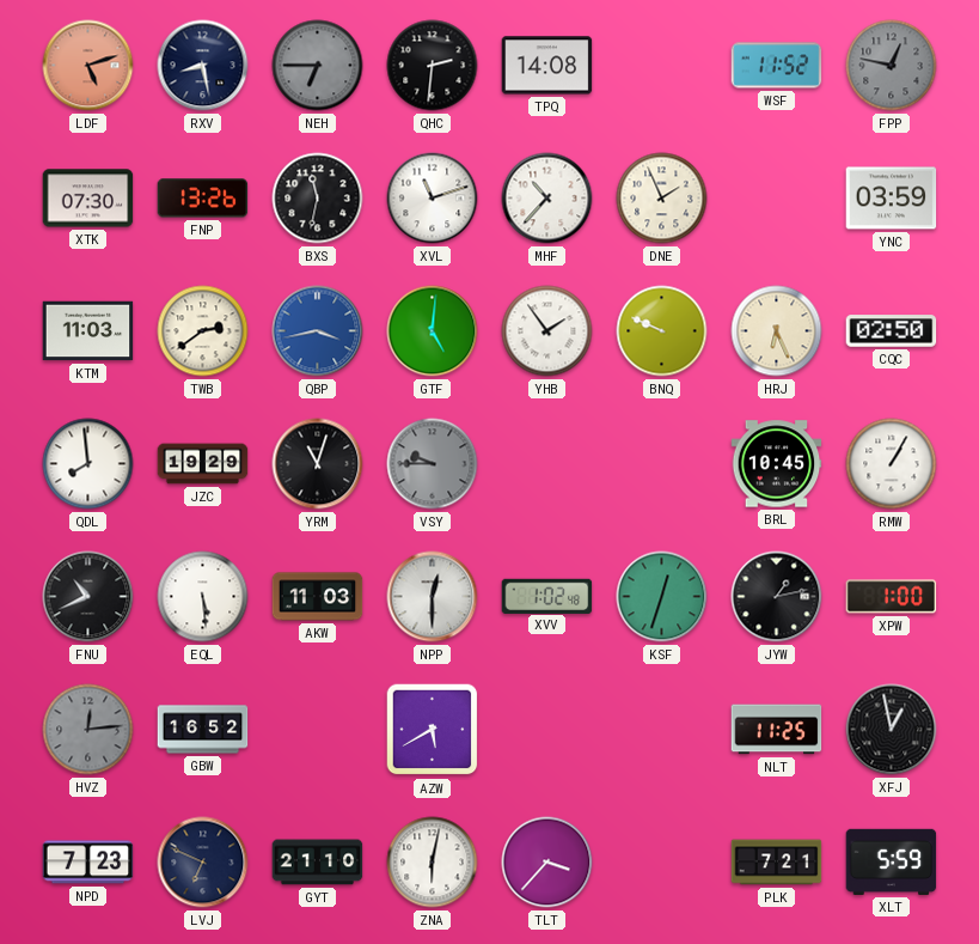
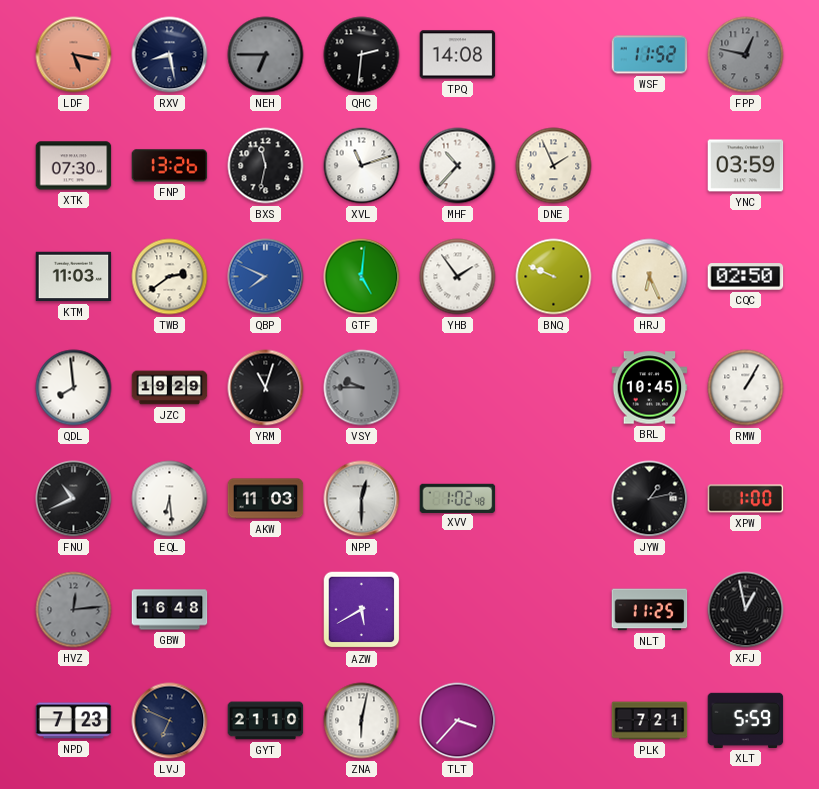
LDF: 5:12 -> 5:17
QBP: 3:43 -> 7:49
EQL: 5:29 -> 6:29
KSF: 12:33 -> none
GBW: 16:52 -> 16:48
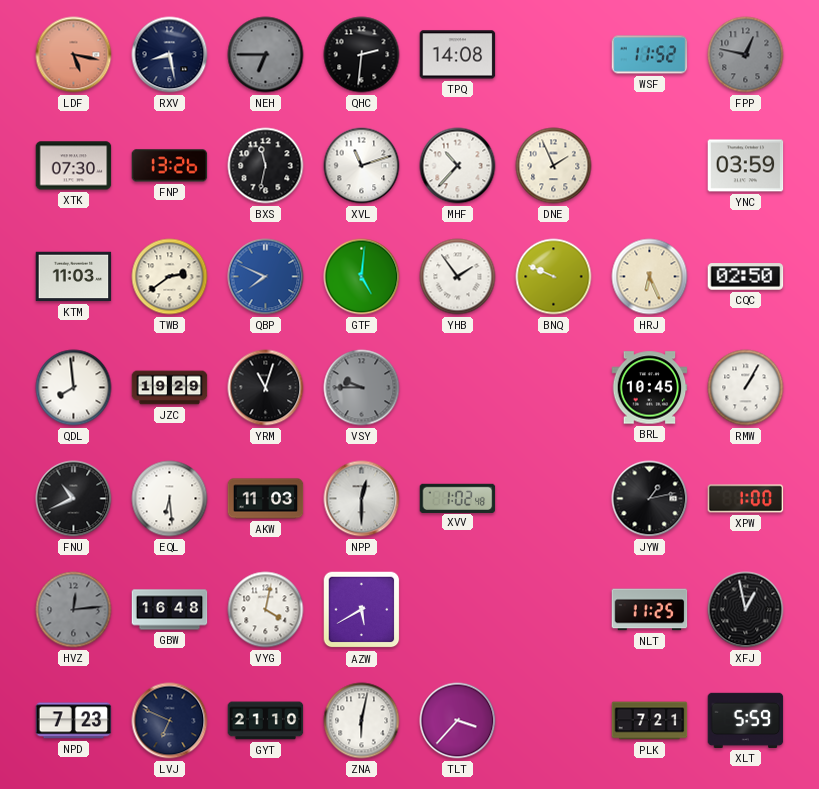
VYG: none -> 4:02
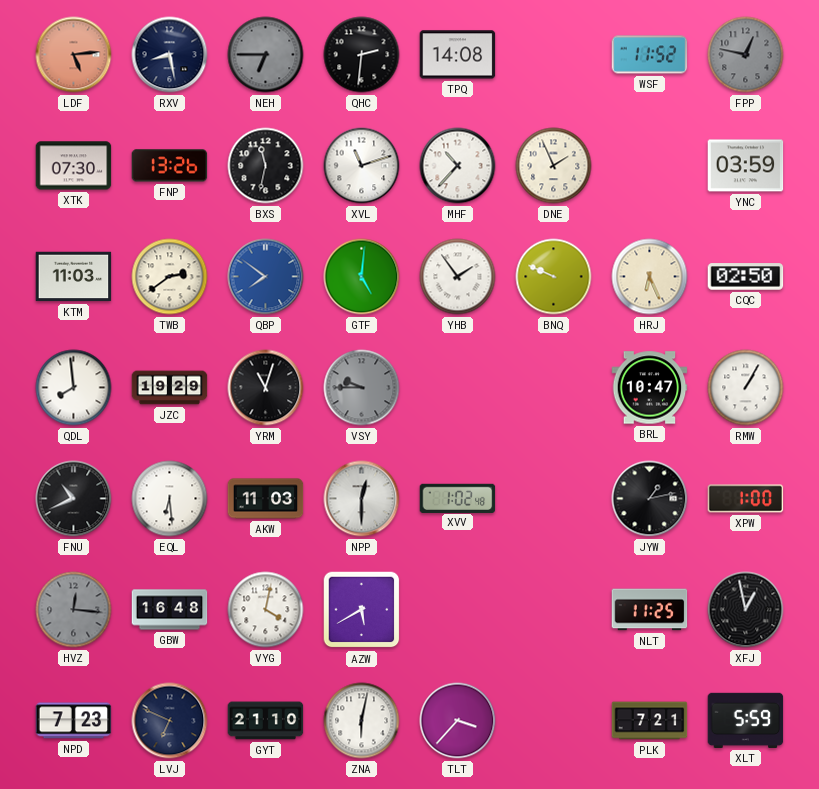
LDF: 5:17 -> 5:14
QBP: 7:49 -> 7:51
BRL: 10:45 -> 10:47
HVZ: 12:14 -> 12:16
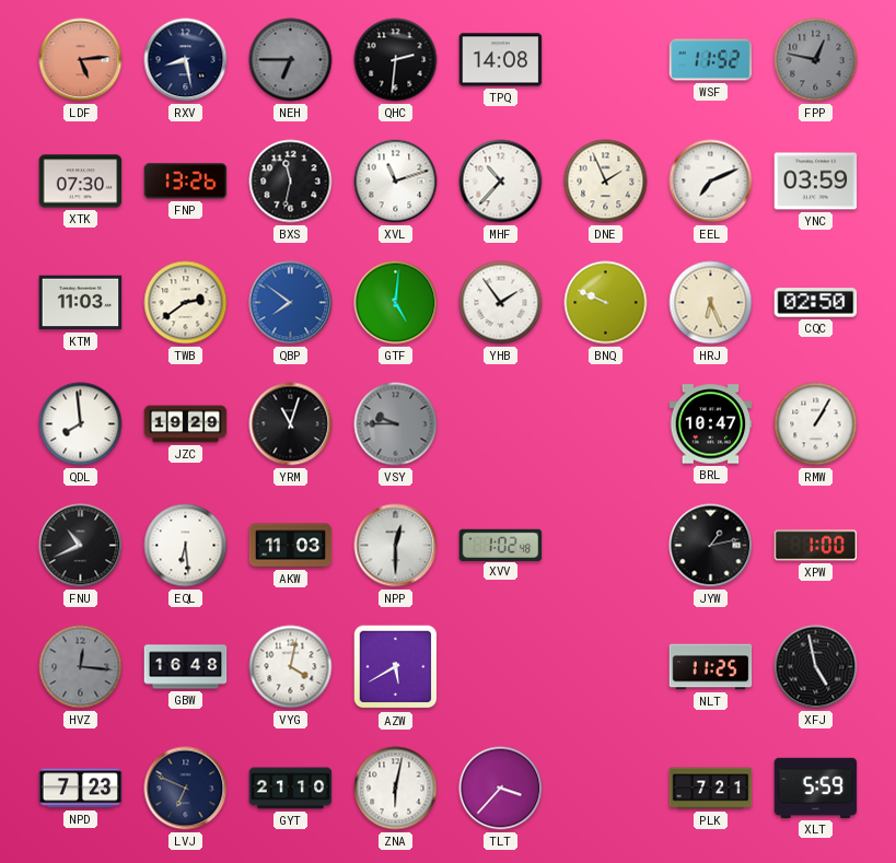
EEL: none -> 7:11
XFJ: 12:58 -> 4:58
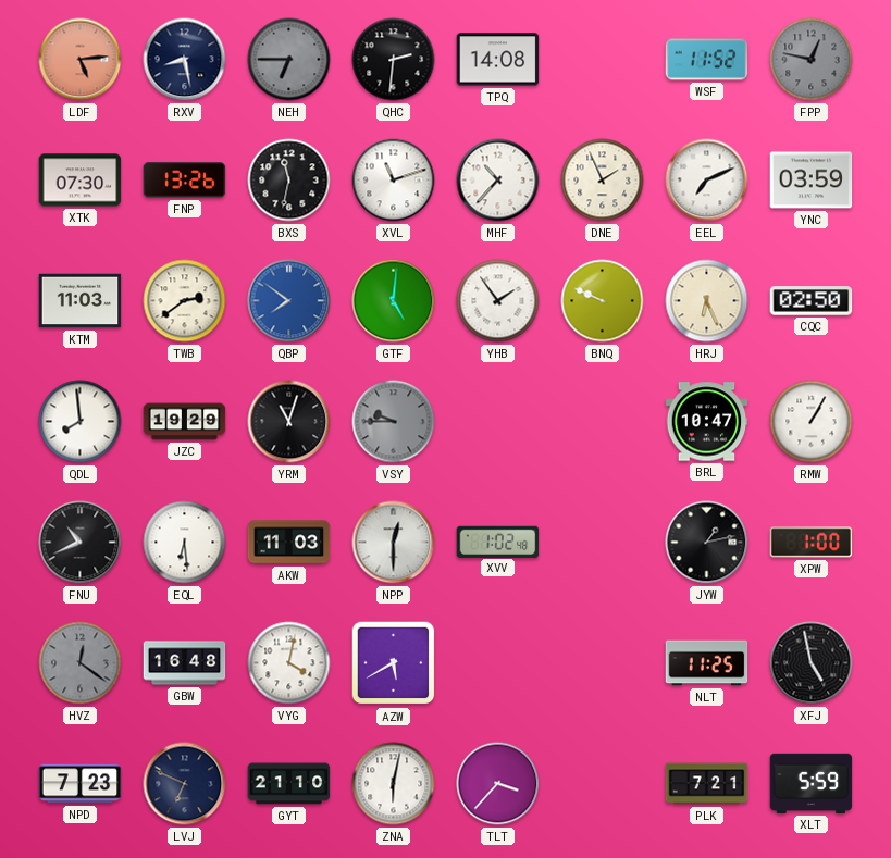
HVZ: 12:16 -> 12:21
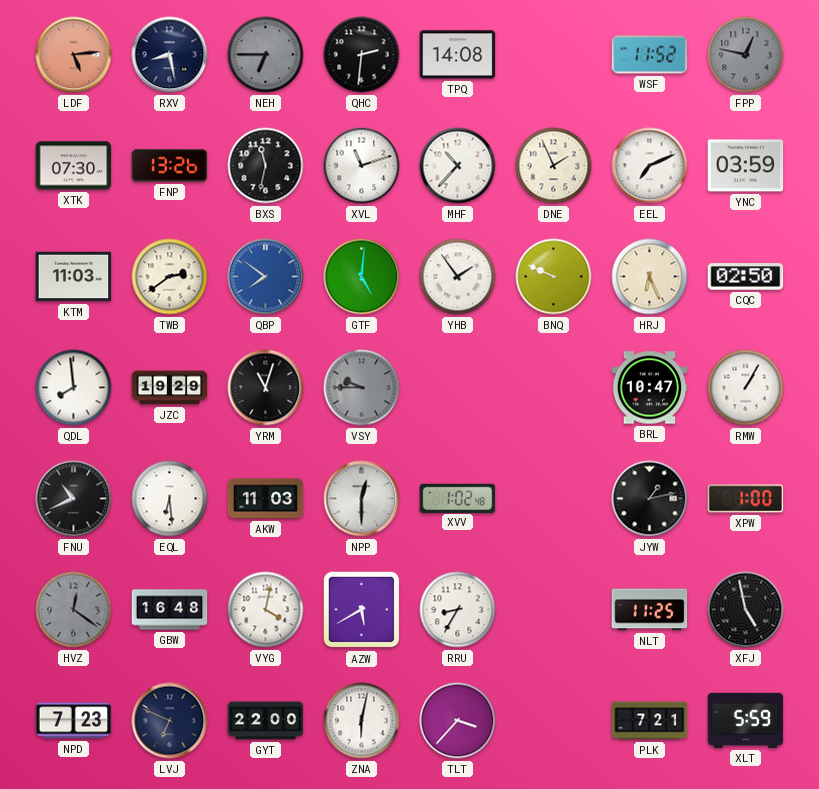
RRU: none -> 8:35
GYT: 21:10 -> 22:00
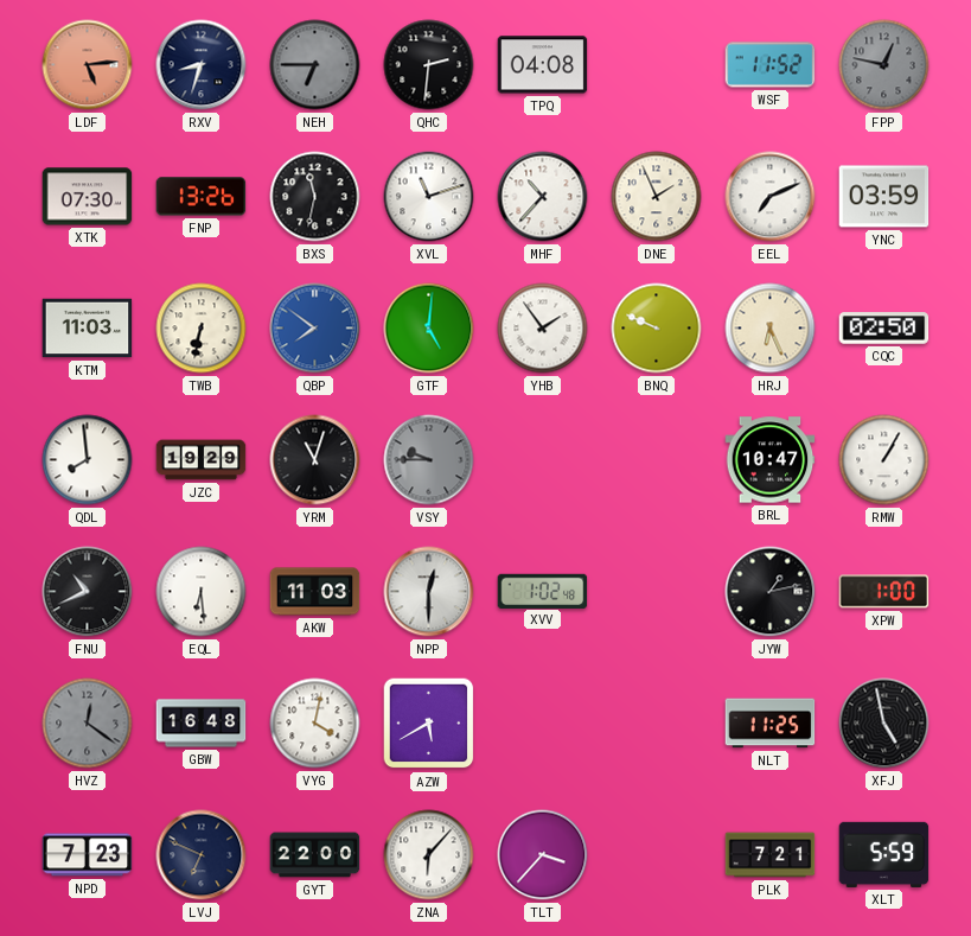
RXV: 8:28 -> 8:33
TPQ: 14:08 -> 04:08
TWB: 2:39 -> 6:32
RRU: 8:35 -> none
ZNA: 6:02 -> 6:07
